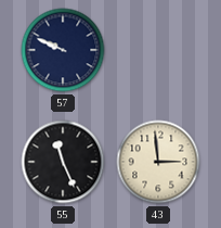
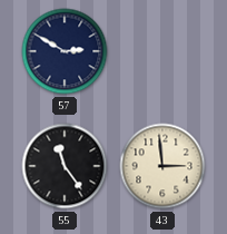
57: 9:49 -> 2:50
55: 11:26 -> 11:24
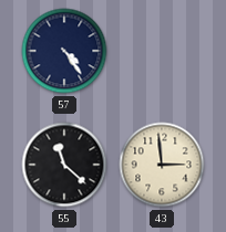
57: 2:50 -> 4:24
55: 11:24 -> 11:22
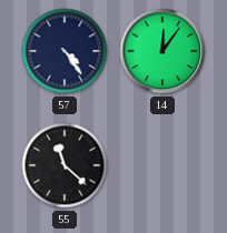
14: none -> 12:06
43: 2:59 -> none
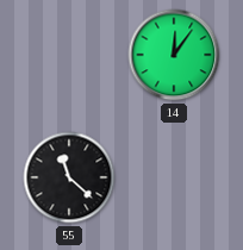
57: 4:24 -> none
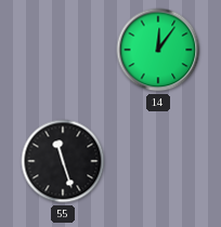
55: 11:22 -> 11:27
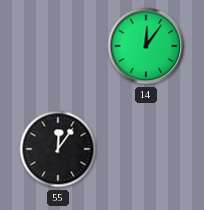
55: 11:27 -> 12:06
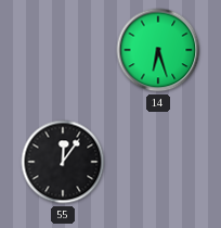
14: 12:06 -> 6:27
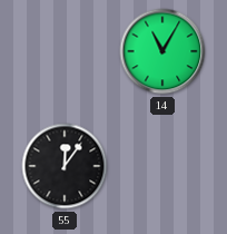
14: 6:27 -> 11:05
